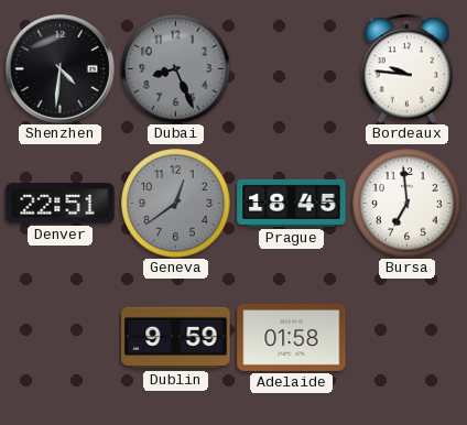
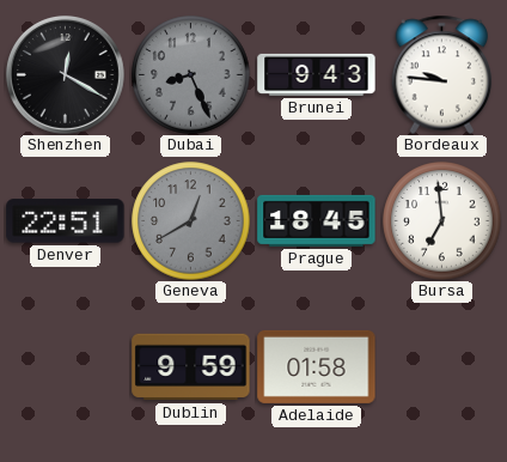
Shenzhen: 4:31 -> 12:20
Brunei: none -> 9:43
Geneva: 12:39 -> 12:40
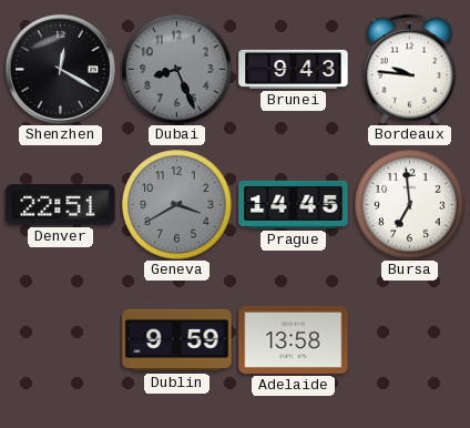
Geneva: 12:40 -> 3:40
Prague: 18:45 -> 14:45
Adelaide: 01:58 -> 13:58
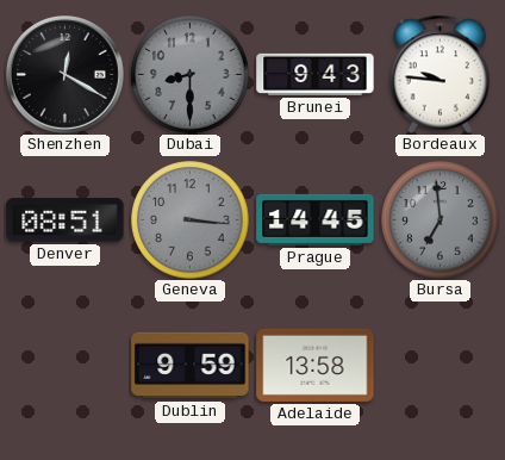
Dubai: 8:26 -> 8:30
Denver: 22:51 -> 08:51
Geneva: 3:40 -> 3:16
Bursa dial: white -> grey
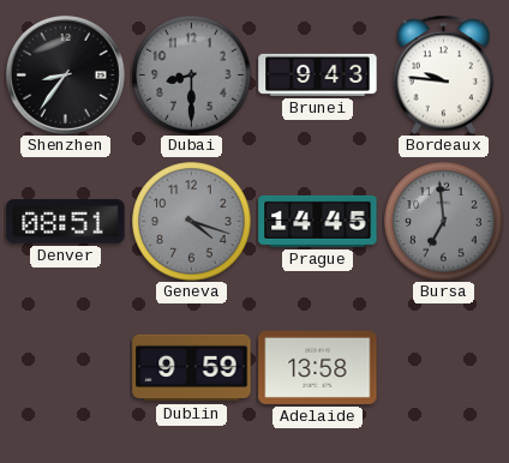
Shenzhen: 12:20 -> 8:36
Geneva: 3:16 -> 4:18
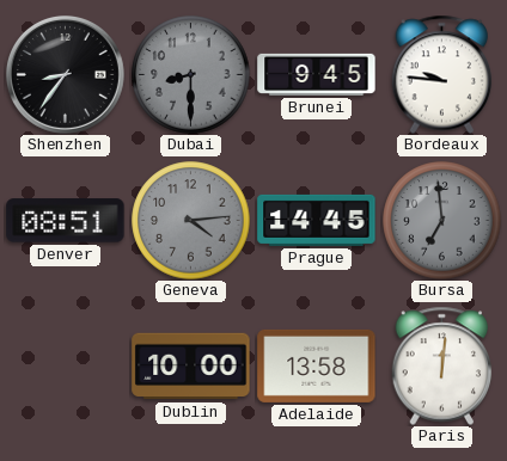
Brunei: 9:43 -> 9:45
Geneva: 4:18 -> 4:14
Dublin: 9:59 -> 10:00
Paris: none -> 12:01
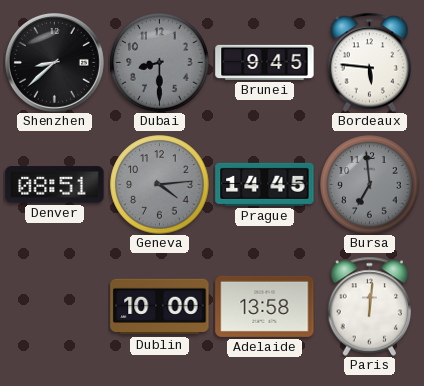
Shenzhen: 8:36 -> 8:38
Bordeaux: 9:46 -> 5:46
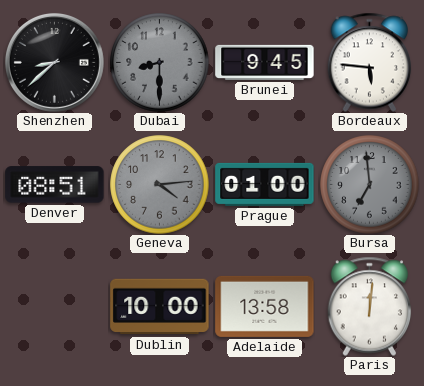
Prague: 14:45 -> 01:00
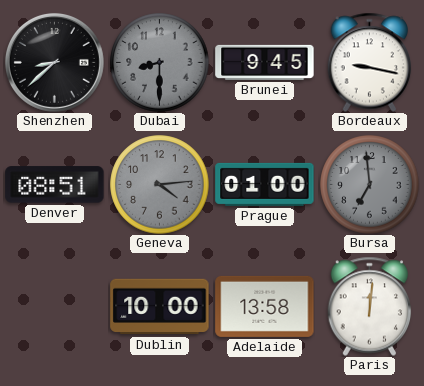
Bordeaux: 5:46 -> 9:17
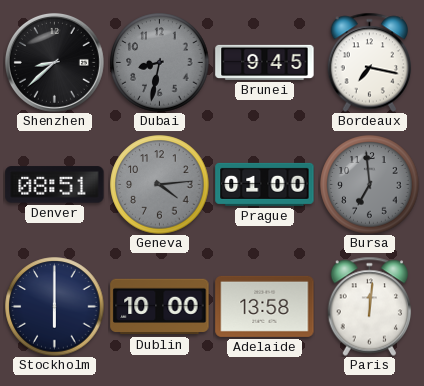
Dubai: 8:30 -> 8:32
Bordeaux: 9:17 -> 7:17
Stockholm: none -> 6:00
